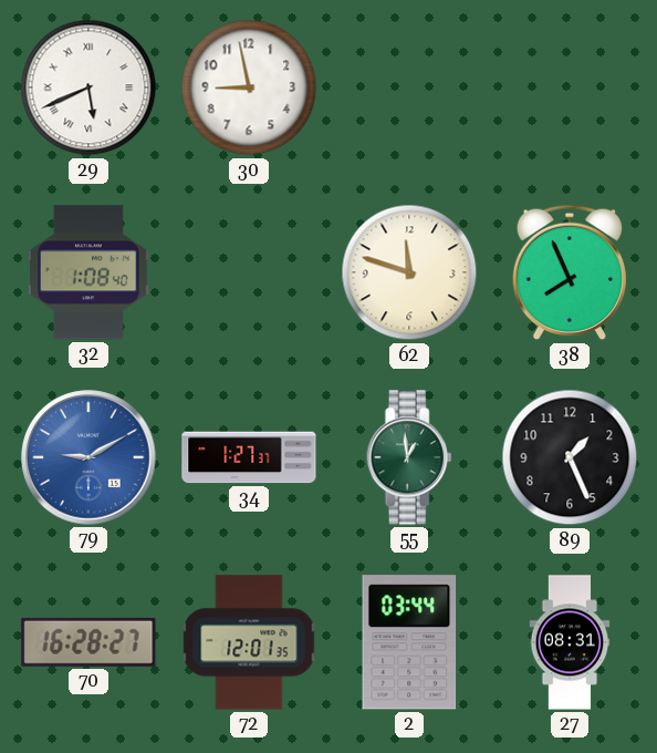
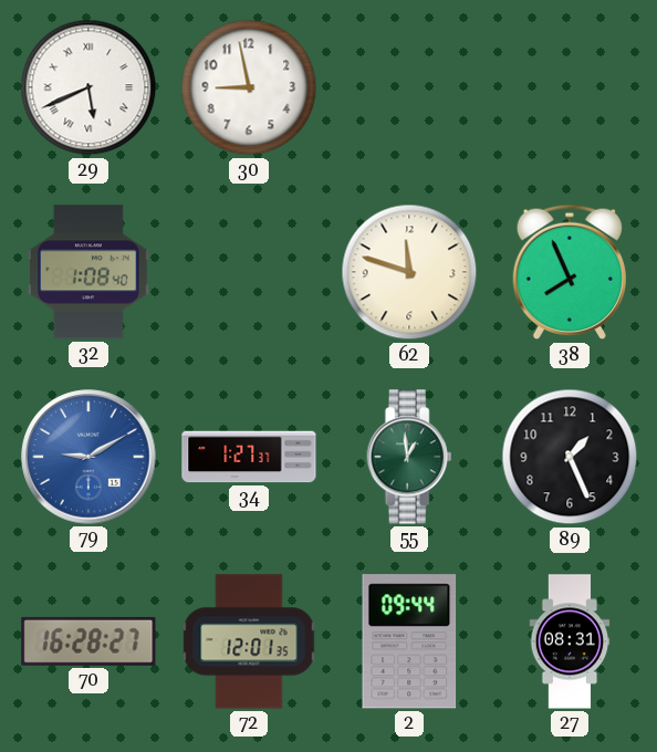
2: 03:44 -> 09:44
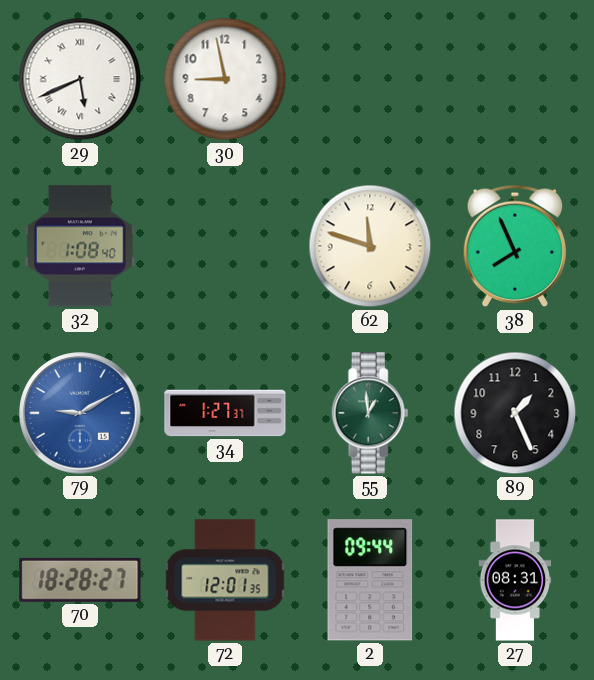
70: 16:28 -> 18:28
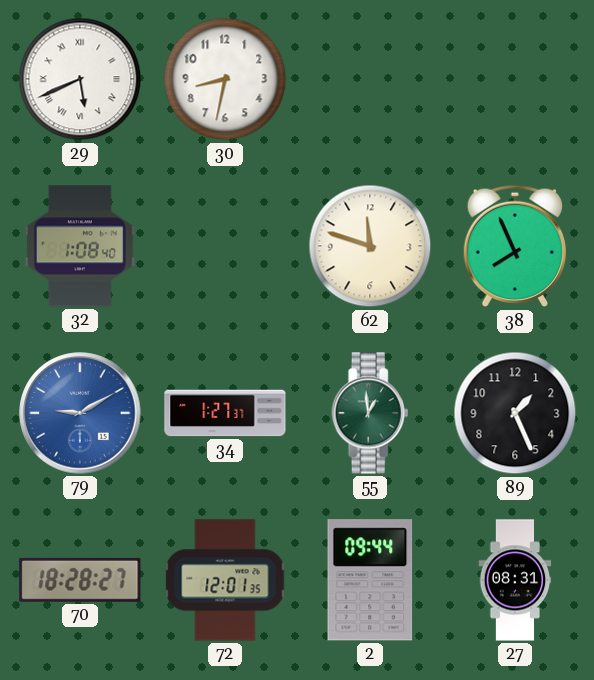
30: 8:58 -> 8:32
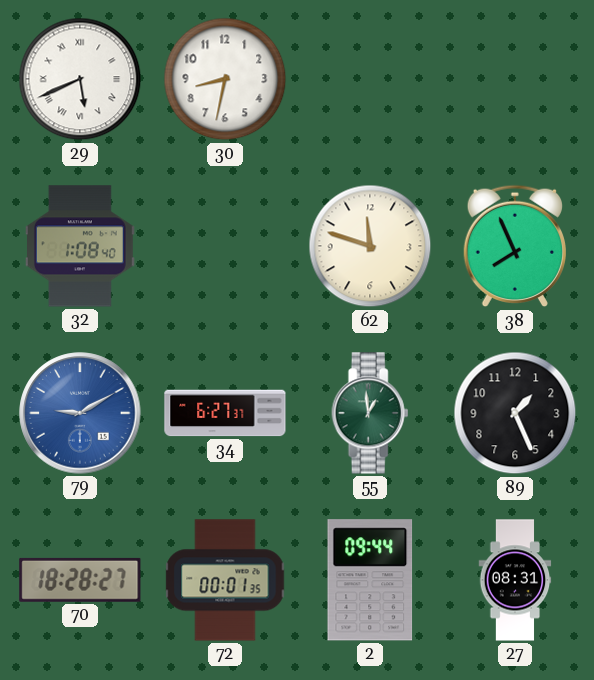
34: 1:27 -> 6:27
72: 12:01 -> 00:01
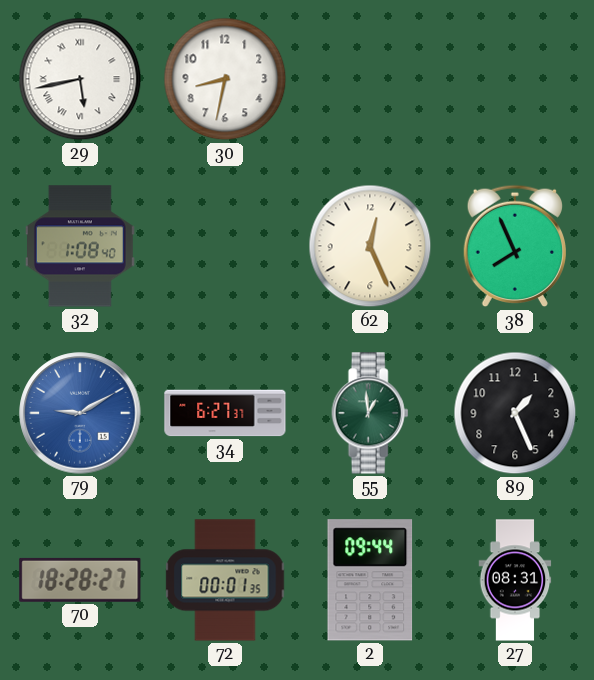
29: 5:41 -> 5:43
62: 11:48 -> 12:26
